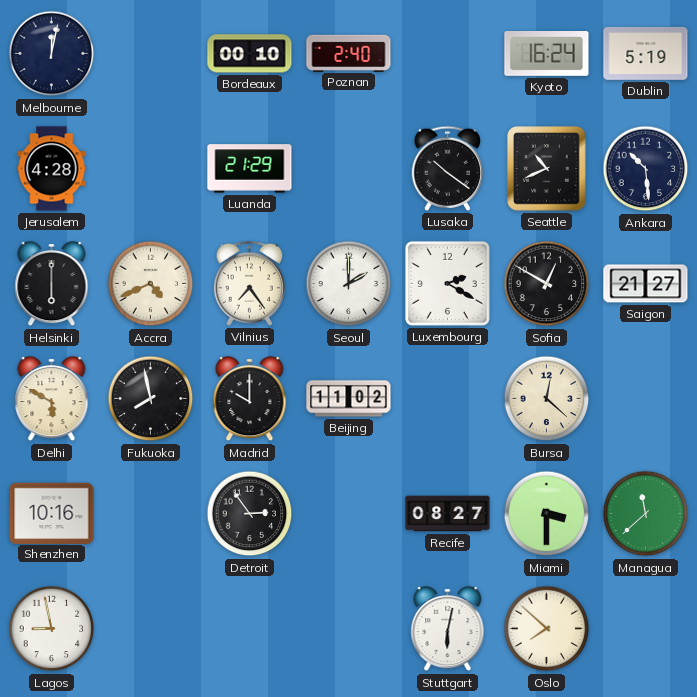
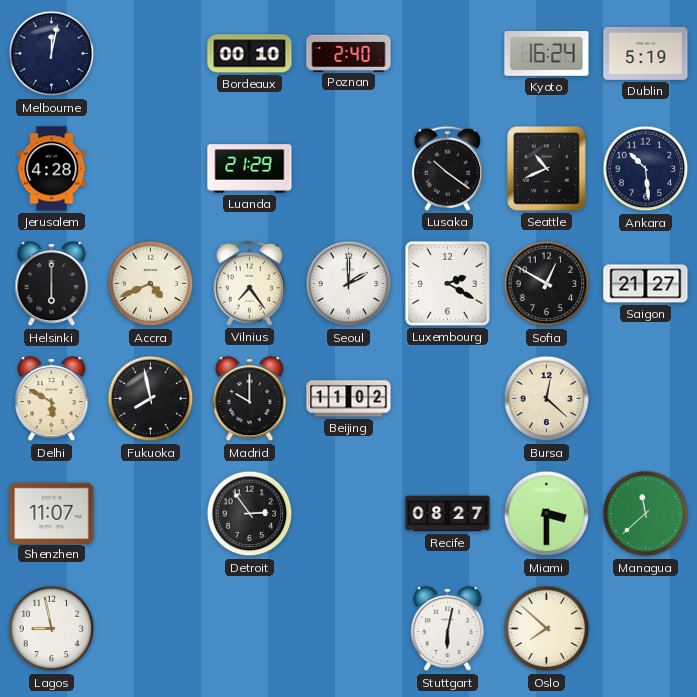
Shenzhen: 10:16 -> 11:07
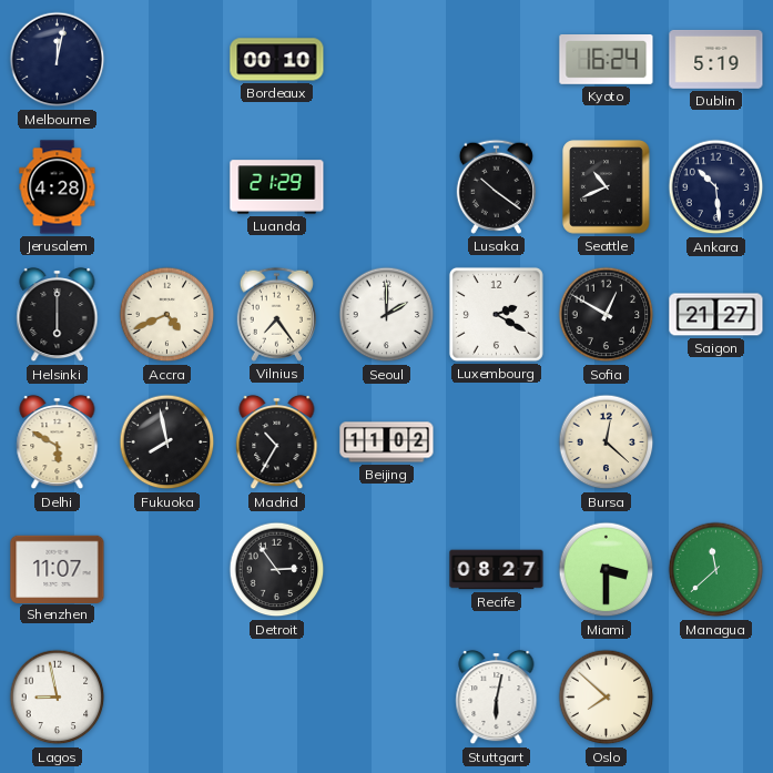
Poznan: 2:40 -> none
Madrid: 10:00 -> 10:35
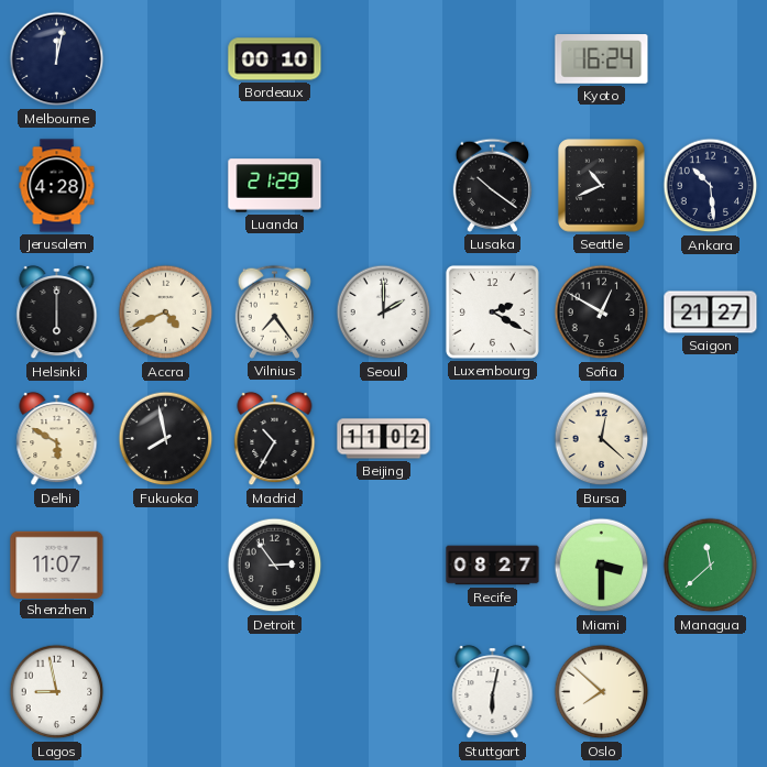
Dublin: 5:19 -> none
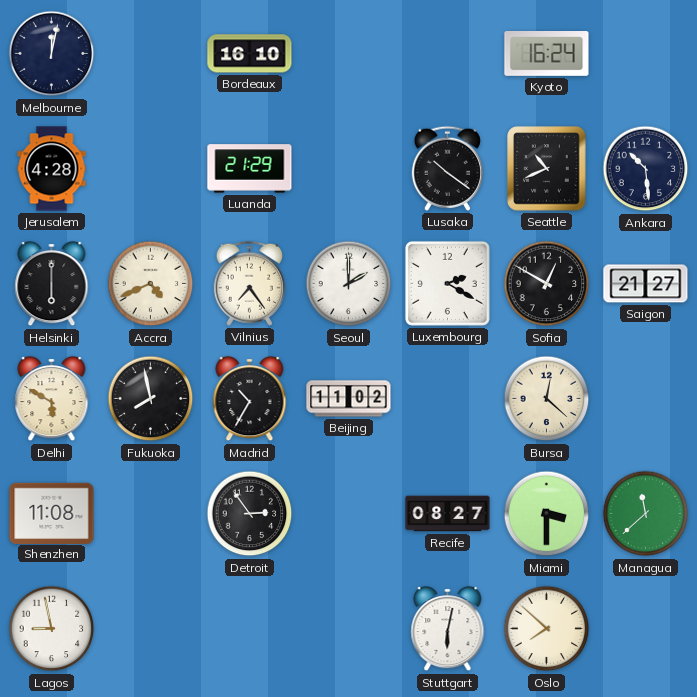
Bordeaux: 00:10 -> 16:10
Shenzhen: 11:07 -> 11:08
